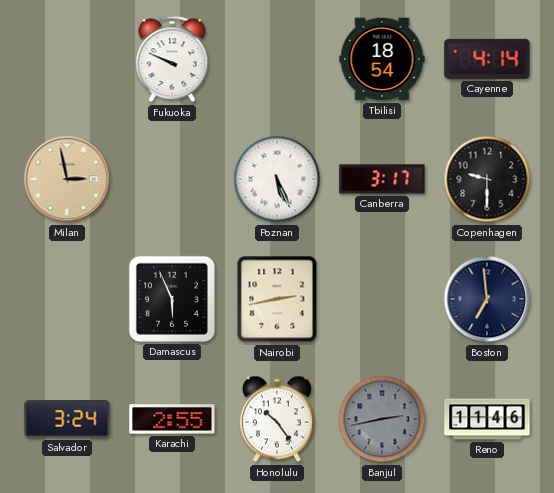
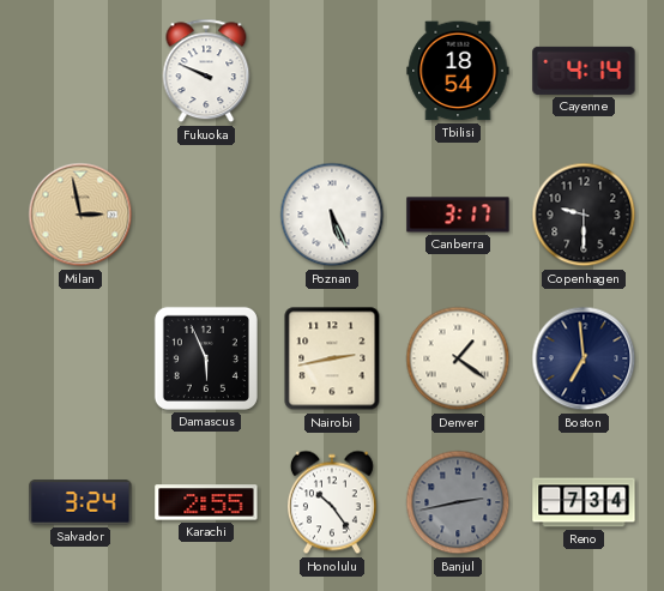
Denver: none -> 1:21
Reno: 11:46 -> 7:34
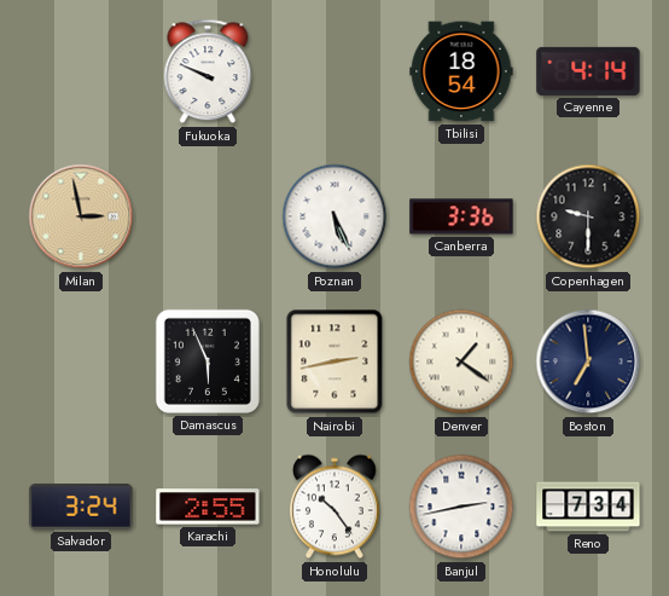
Canberra: 3:17 -> 3:36
Banjul dial: grey -> white
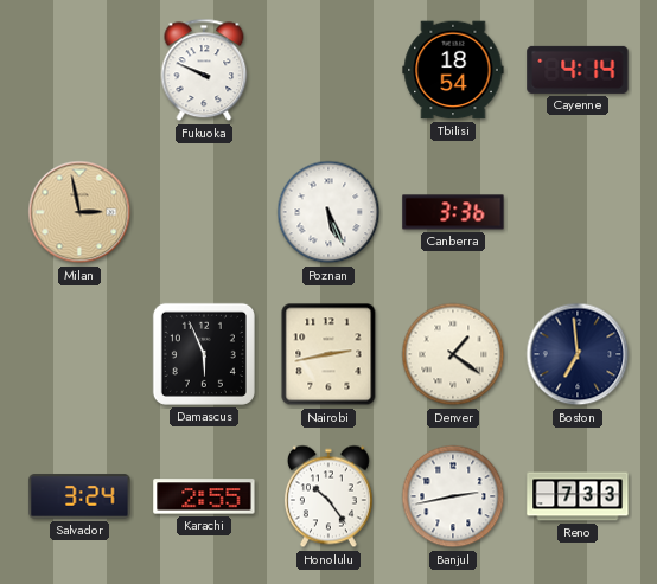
Copenhagen: 9:30 -> none
Reno: 7:34 -> 7:33
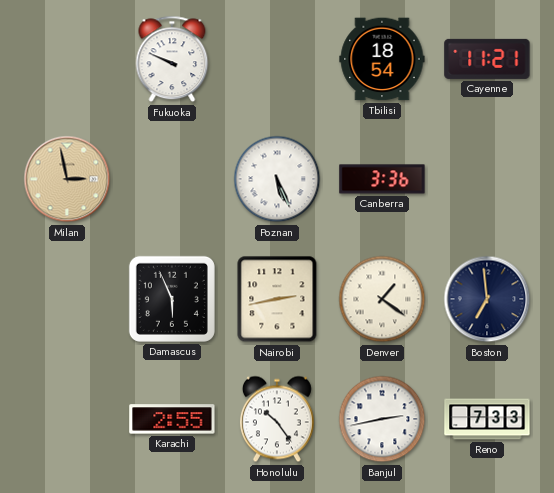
Cayenne: 4:14 -> 11:21
Salvador: 3:24 -> none
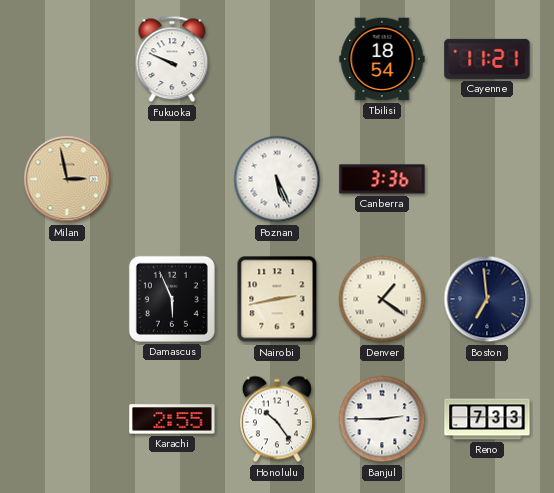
Banjul: 2:43 -> 2:45
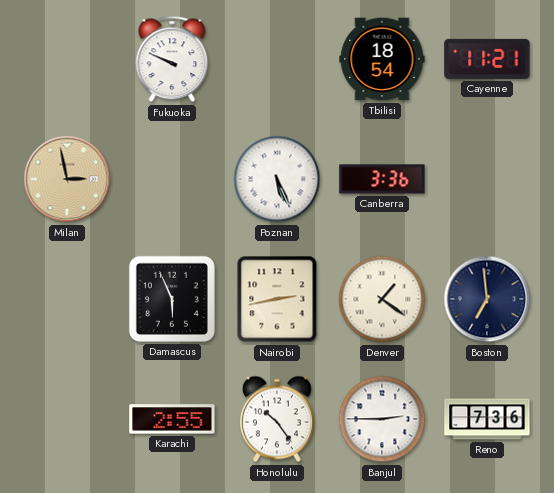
Reno: 7:33 -> 7:36
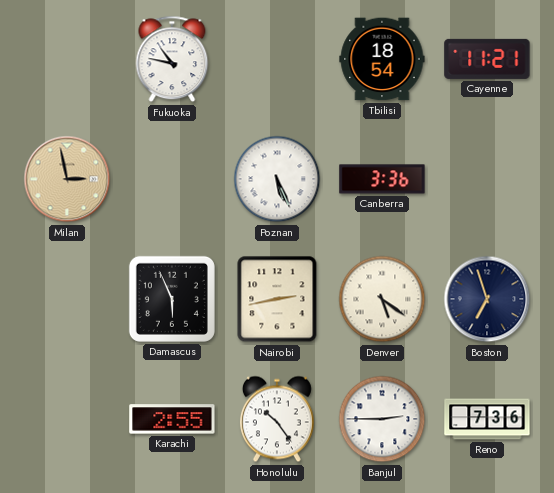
Fukuoka: 9:49 -> 10:47
Denver: 1:21 -> 5:21
Boston: 6:59 -> 6:57
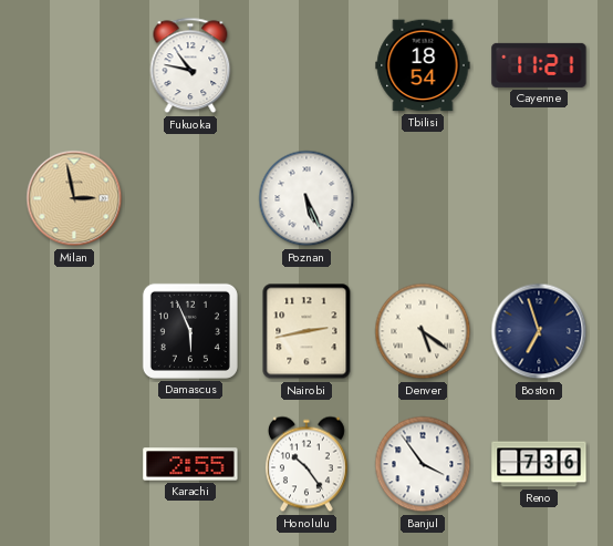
Canberra: 3:36 -> none
Banjul: 2:45 -> 3:54
